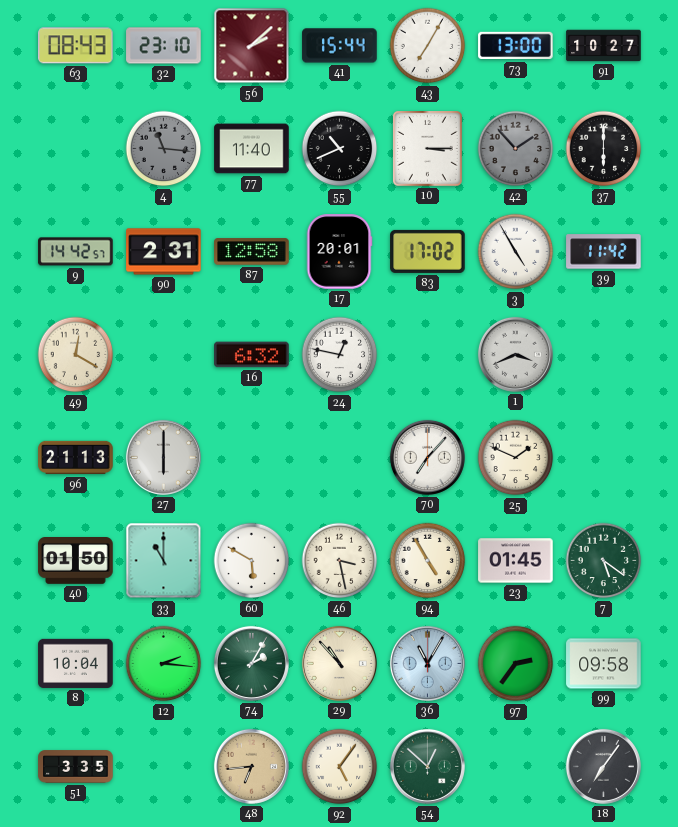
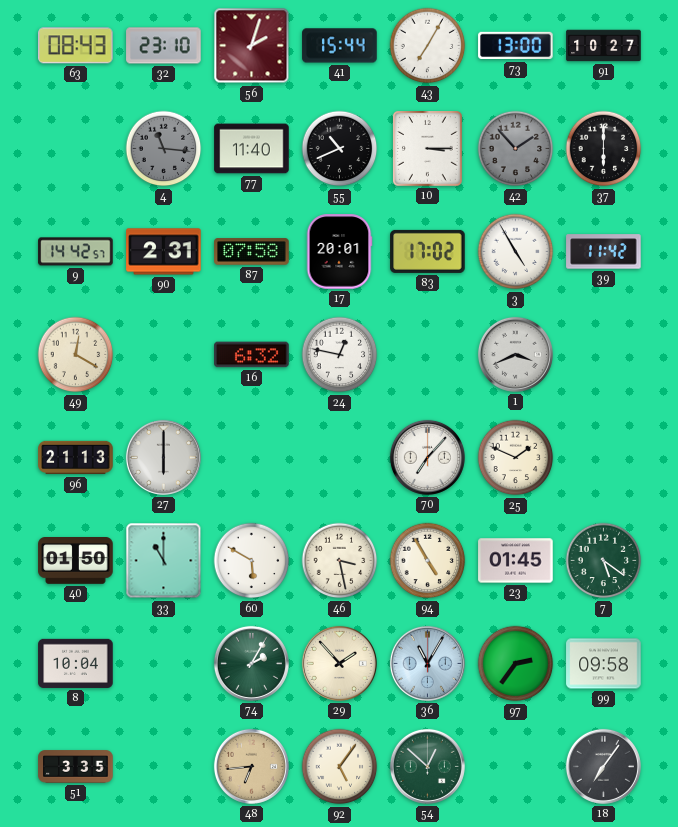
56: 2:08 -> 2:03
87: 12:58 -> 07:58
12: 2:16 -> none
29: 10:53 -> 1:53
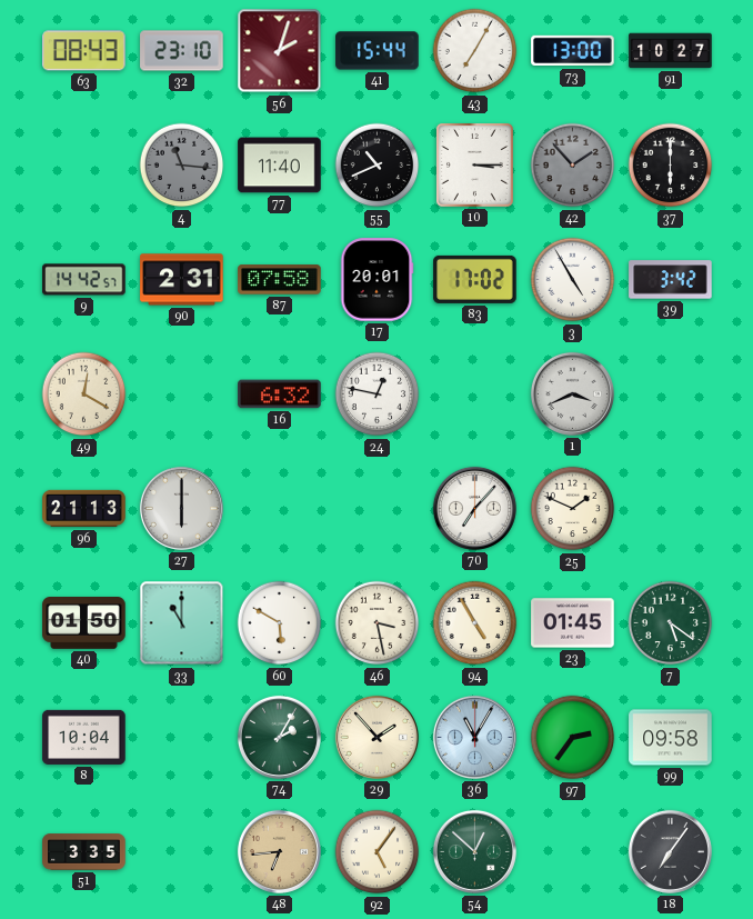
39: 11:42 -> 3:42
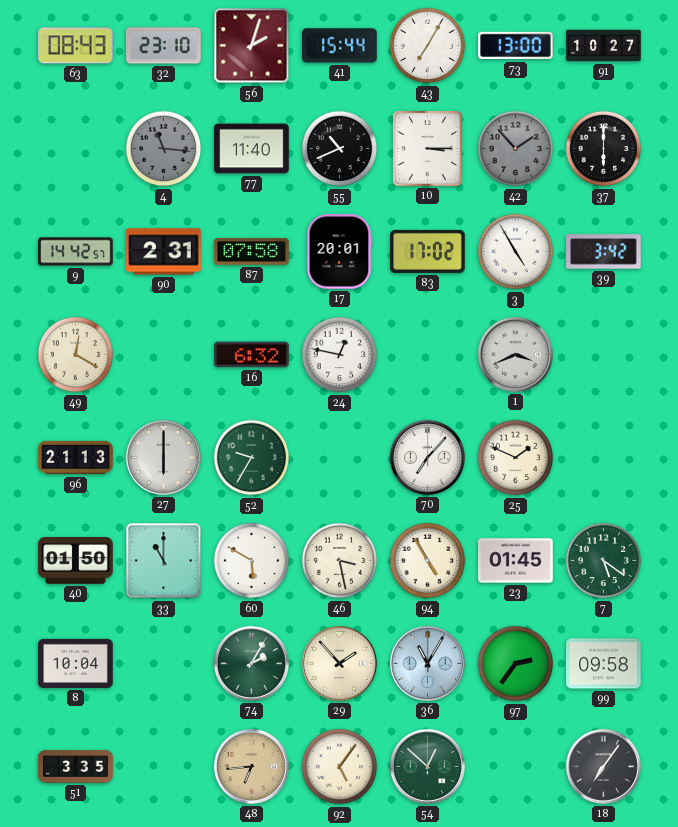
52: none -> 9:35
